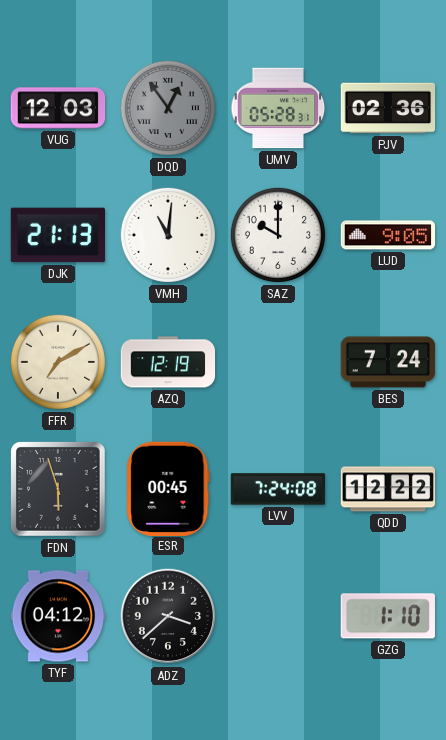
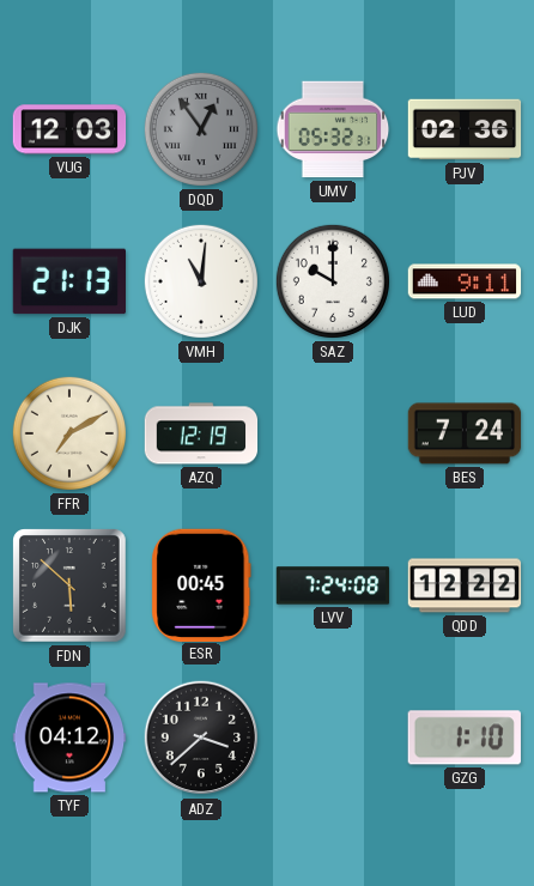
UMV: 05:28 -> 05:32
LUD: 9:05 -> 9:11
FDN: 5:57 -> 5:52
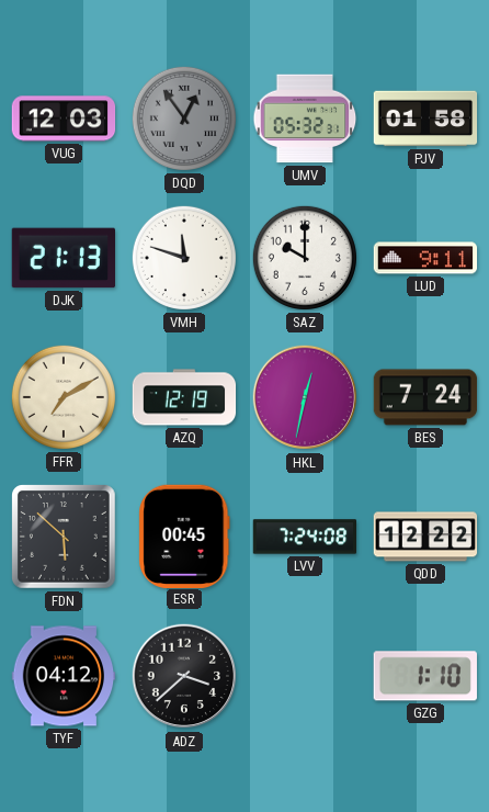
PJV: 02:36 -> 01:58
VMH: 11:01 -> 11:48
HKL: none -> 12:32
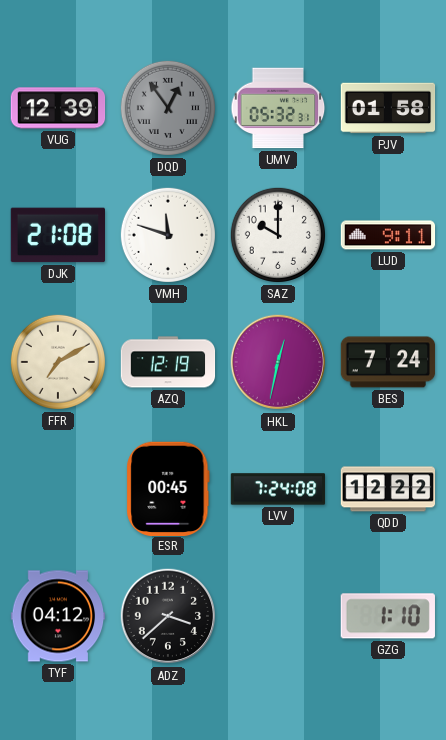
VUG: 12:03 -> 12:39
DJK: 21:13 -> 21:08
FDN: 5:52 -> none
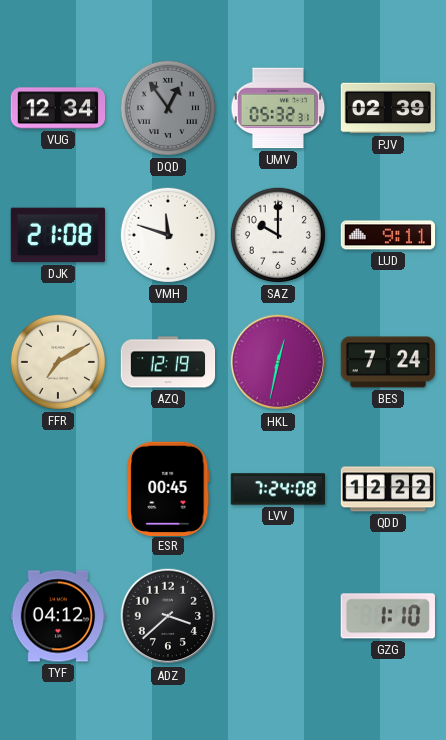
VUG: 12:39 -> 12:34
PJV: 01:58 -> 02:39
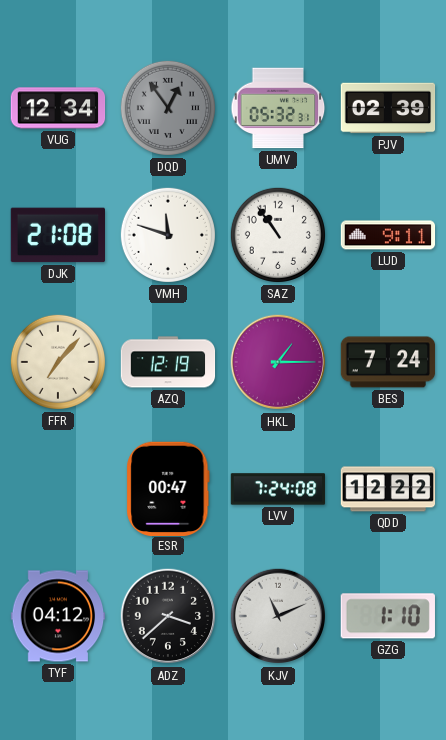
SAZ: 10:00 -> 10:54
FFR: 7:10 -> 7:07
HKL: 12:32 -> 1:15
ESR: 00:45 -> 00:47
KJV: none -> 11:11
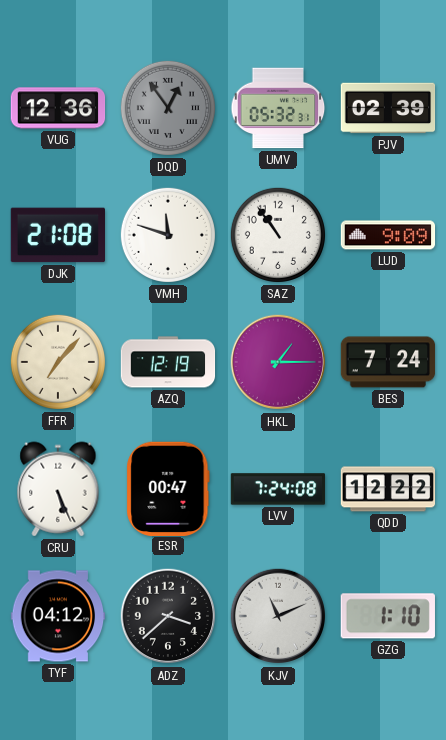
VUG: 12:34 -> 12:36
LUD: 9:11 -> 9:09
CRU: none -> 5:26
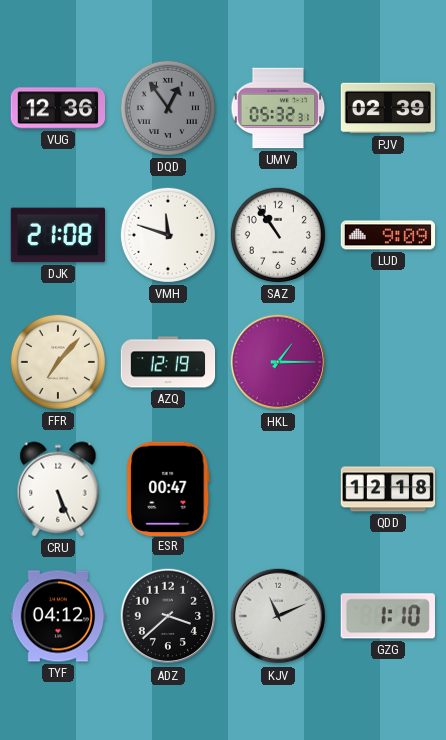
BES: 7:24 -> none
LVV: 7:24 -> none
QDD: 12:22 -> 12:18
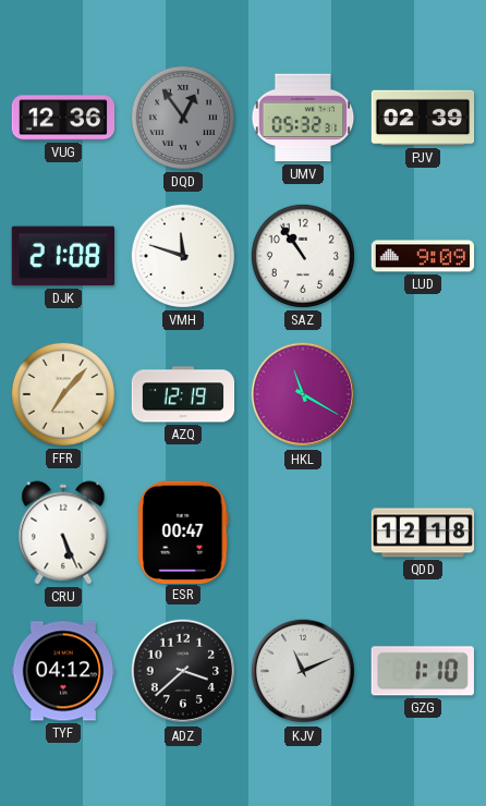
HKL: 1:15 -> 11:20
